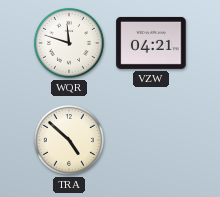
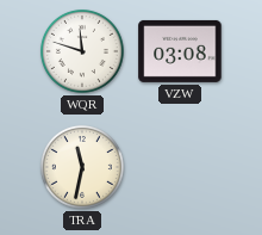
VZW: 04:21 -> 03:08
TRA: 4:52 -> 11:32
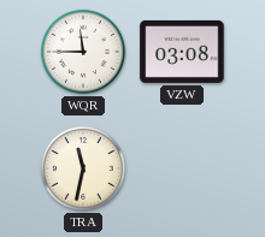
WQR: 11:48 -> 11:45
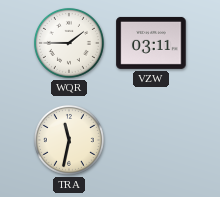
WQR: 11:45 -> 1:45
VZW: 03:08 -> 03:11
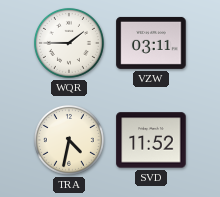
TRA: 11:32 -> 4:32
SVD: none -> 11:52
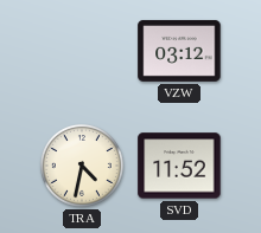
WQR: 1:45 -> none
VZW: 03:11 -> 03:12
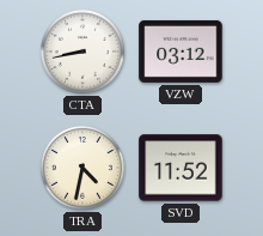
CTA: none -> 8:43
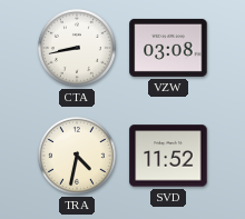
VZW: 03:12 -> 03:08
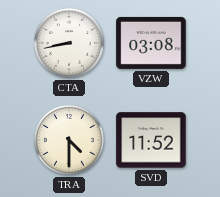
TRA: 4:32 -> 4:30
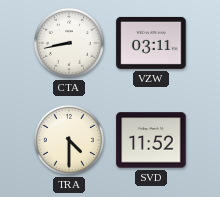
VZW: 03:08 -> 03:11
